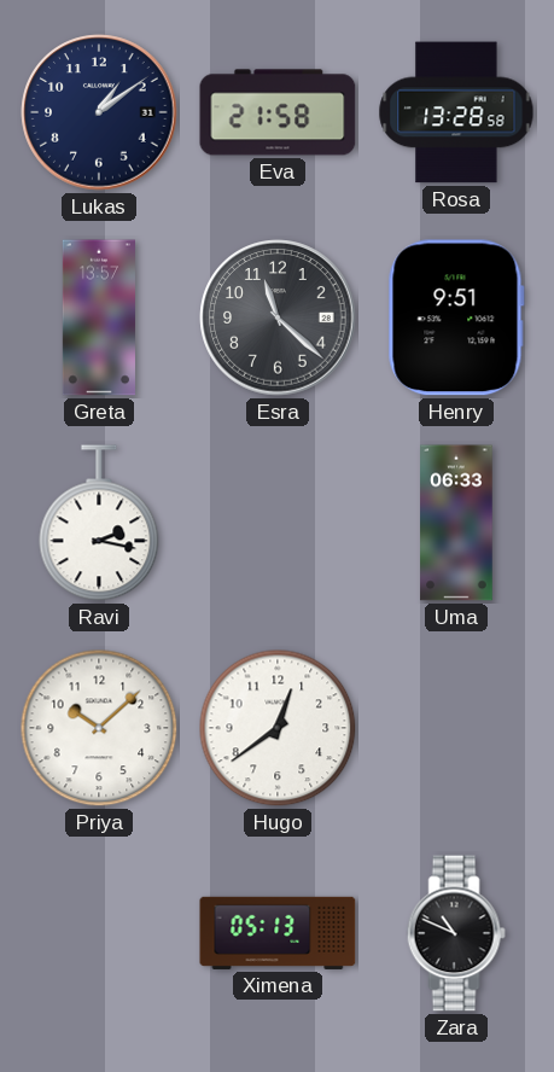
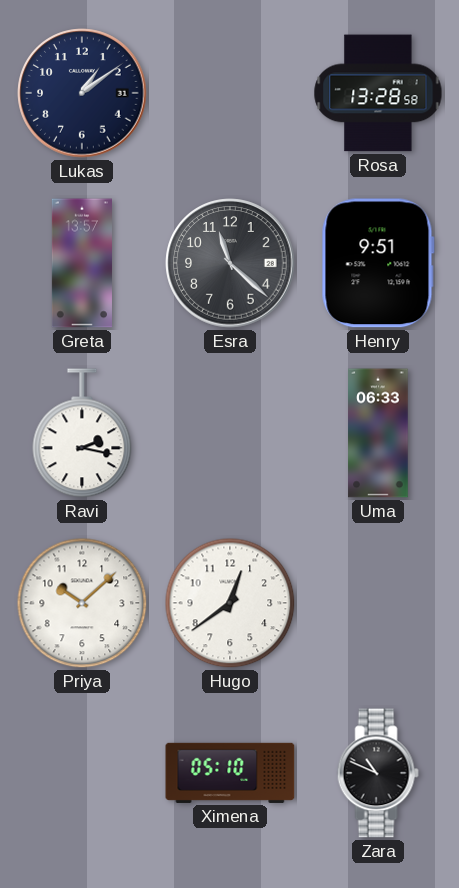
Eva: 21:58 -> none
Ximena: 05:13 -> 05:10
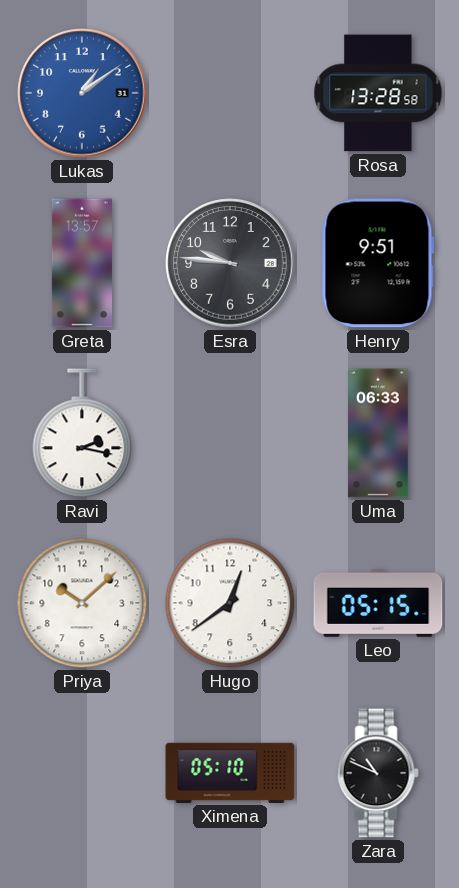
Lukas dial: navy -> blue
Esra: 11:22 -> 9:46
Leo: none -> 05:15
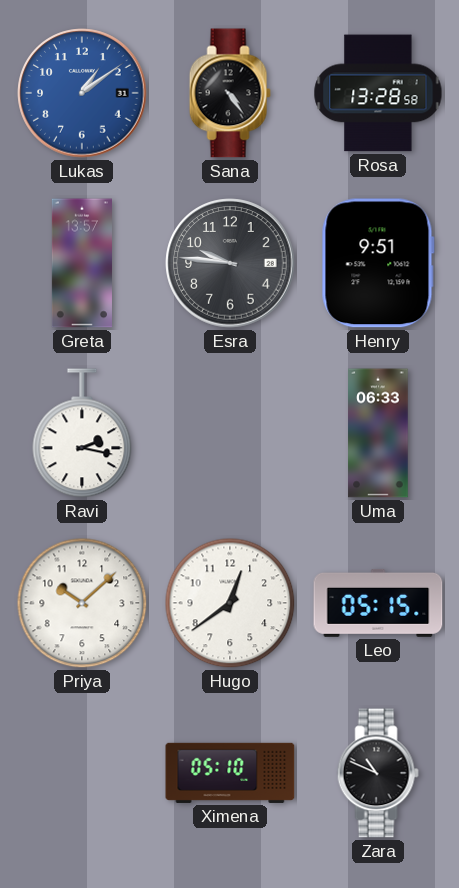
Sana: none -> 4:24
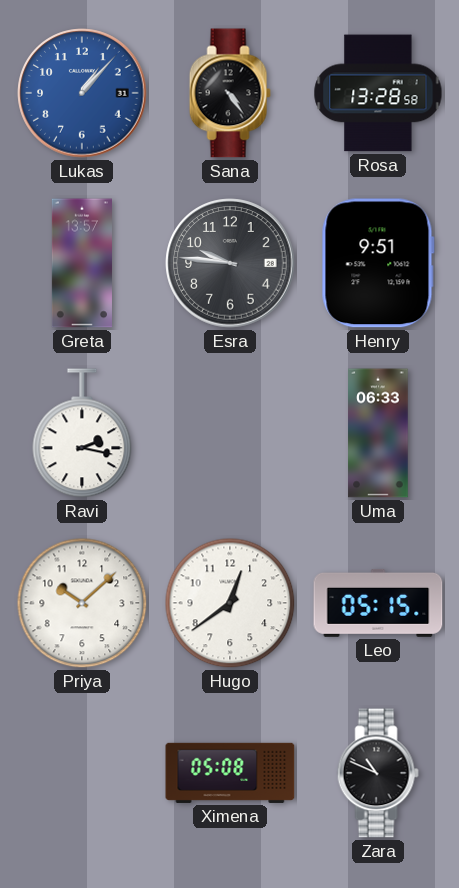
Lukas: 1:09 -> 1:07
Ximena: 05:10 -> 05:08
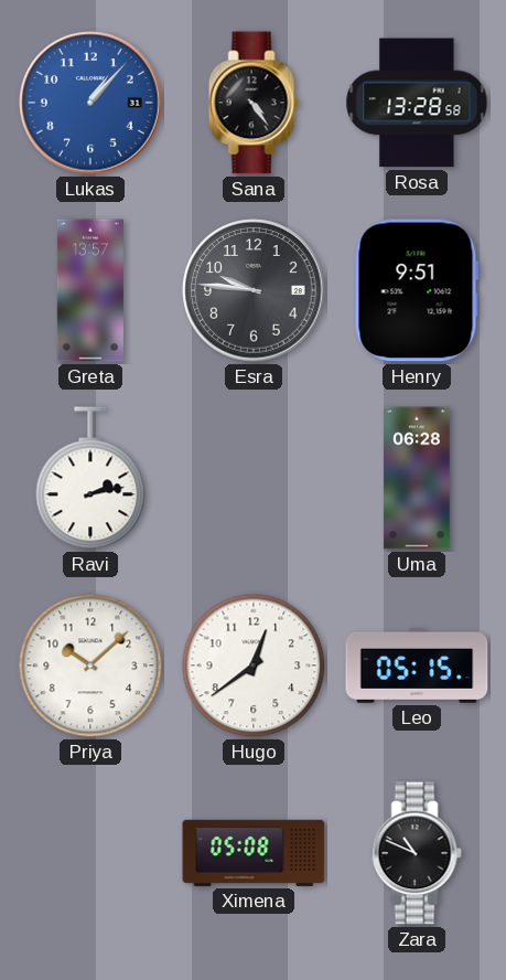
Ravi: 2:17 -> 2:13
Uma: 06:33 -> 06:28
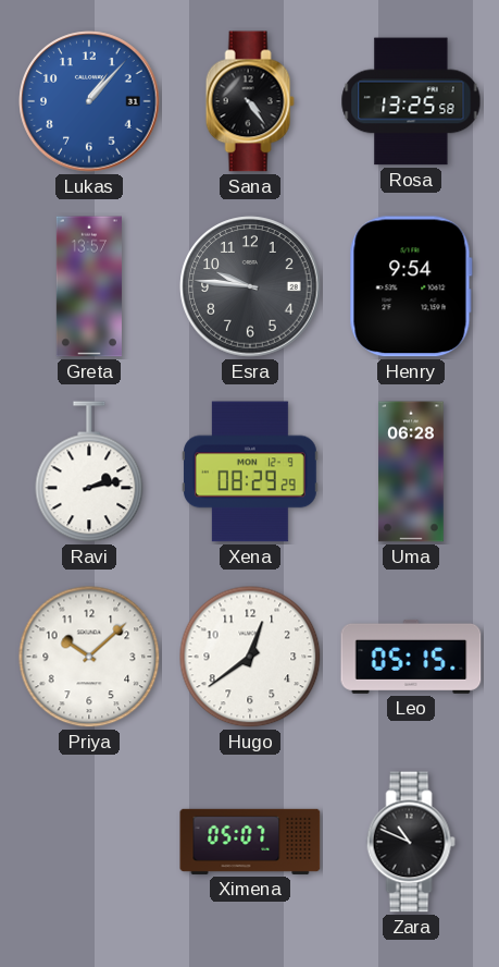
Rosa: 13:28 -> 13:25
Henry: 9:51 -> 9:54
Xena: none -> 08:29
Ximena: 05:08 -> 05:07
